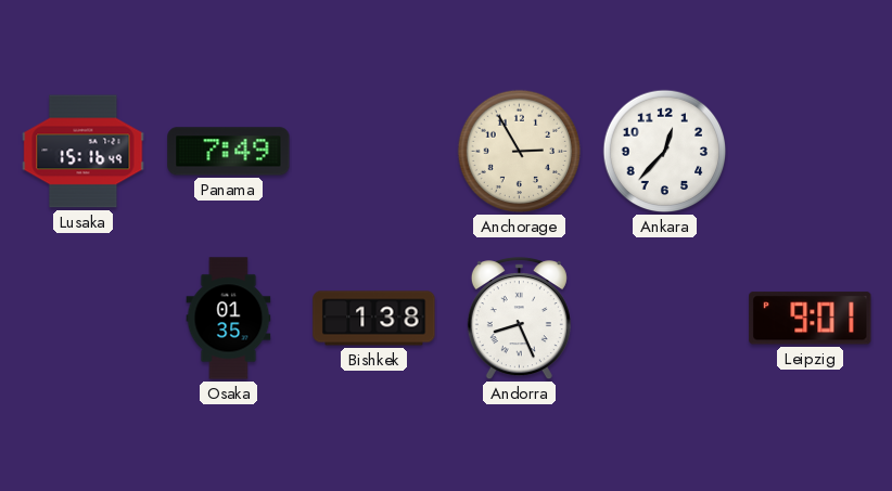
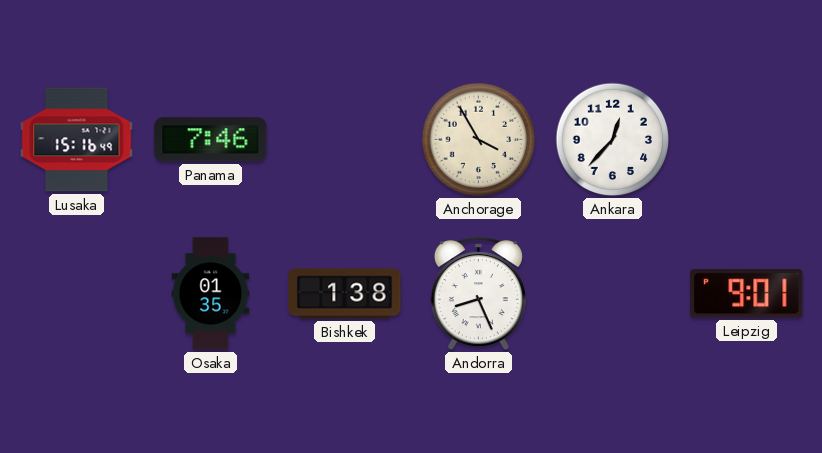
Panama: 7:49 -> 7:46
Anchorage: 2:55 -> 3:55
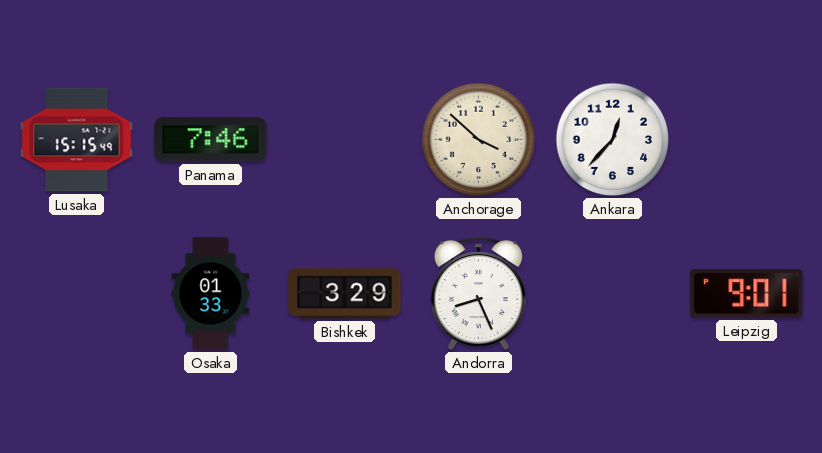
Lusaka: 15:16 -> 15:15
Anchorage: 3:55 -> 3:52
Osaka: 01:35 -> 01:33
Bishkek: 1:38 -> 3:29
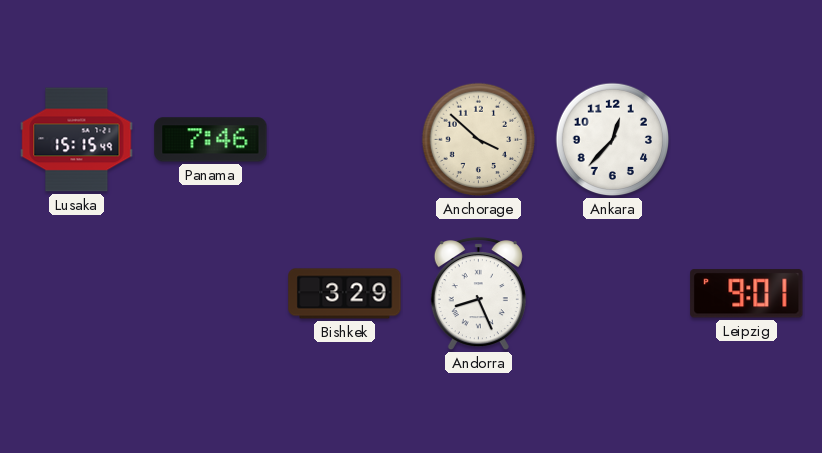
Osaka: 01:33 -> none
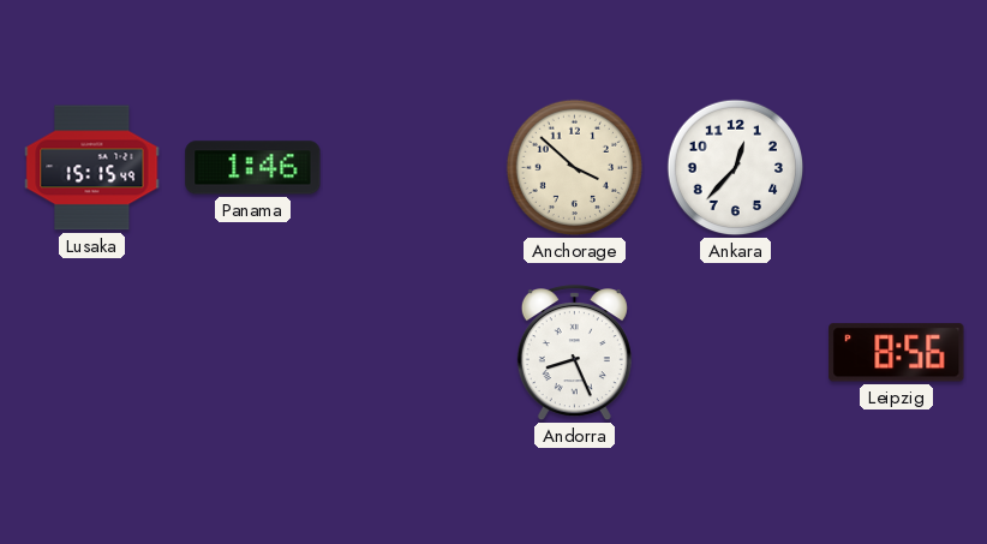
Panama: 7:46 -> 1:46
Bishkek: 3:29 -> none
Leipzig: 9:01 -> 8:56
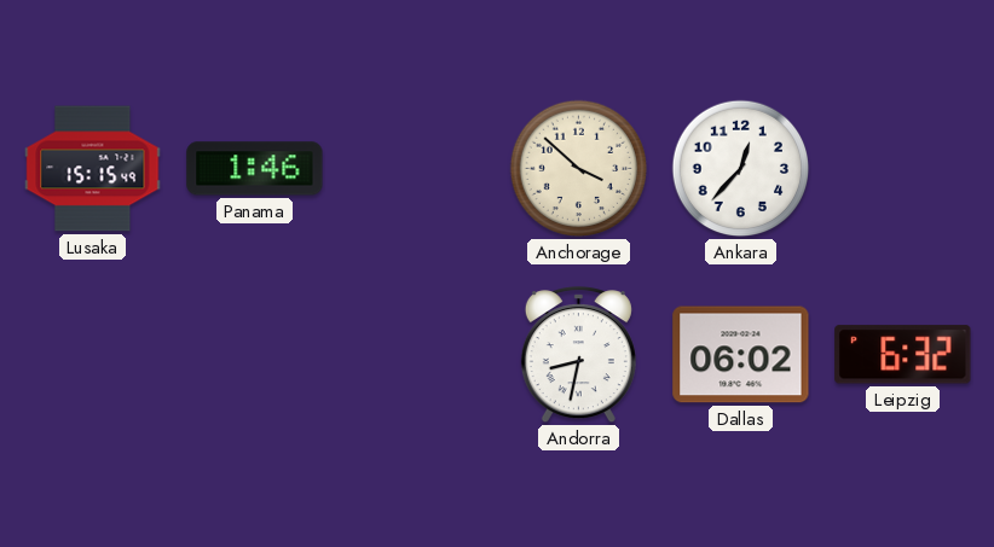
Andorra: 8:26 -> 8:32
Dallas: none -> 06:02
Leipzig: 8:56 -> 6:32
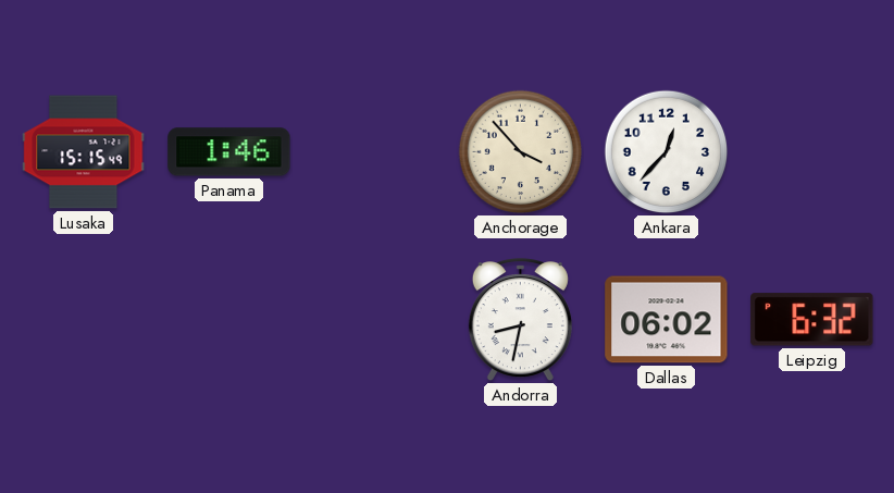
Anchorage: 3:52 -> 3:53
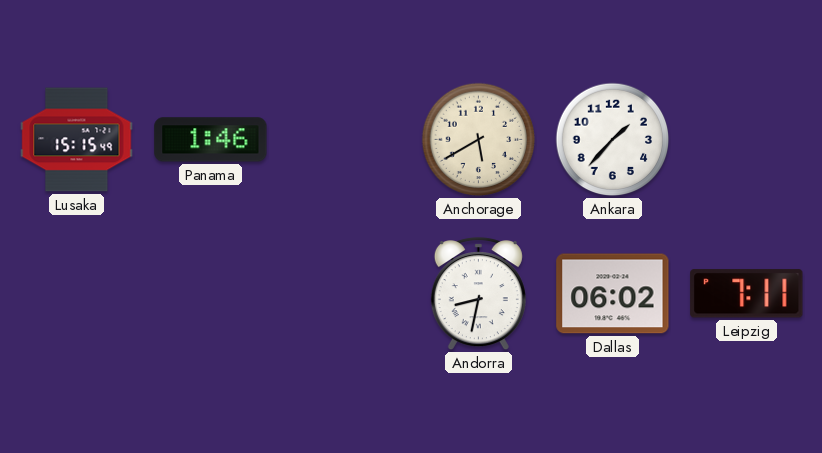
Anchorage: 3:53 -> 5:40
Ankara: 12:37 -> 1:37
Leipzig: 6:32 -> 7:11
